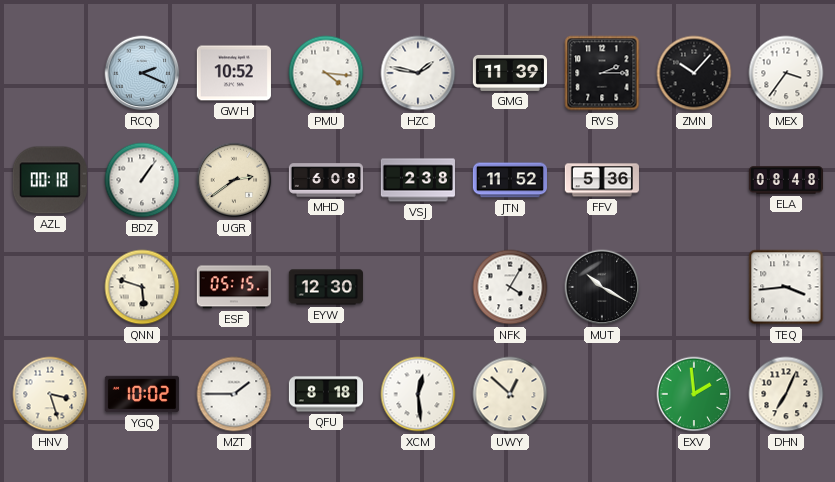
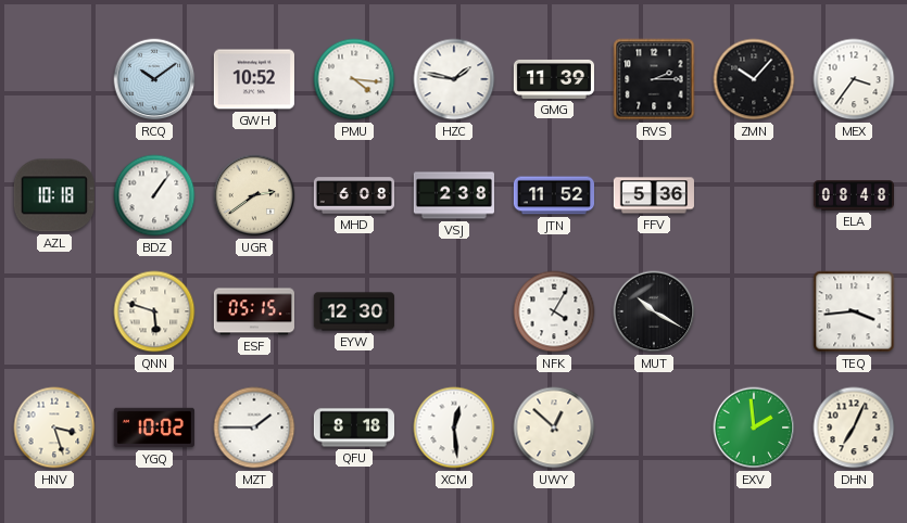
RCQ: 2:19 -> 10:09
AZL: 00:18 -> 10:18
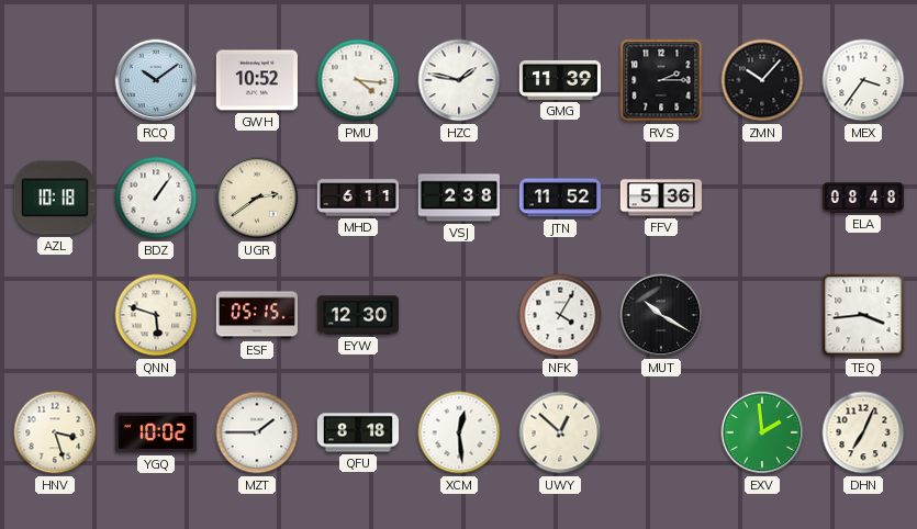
MHD: 6:08 -> 6:11
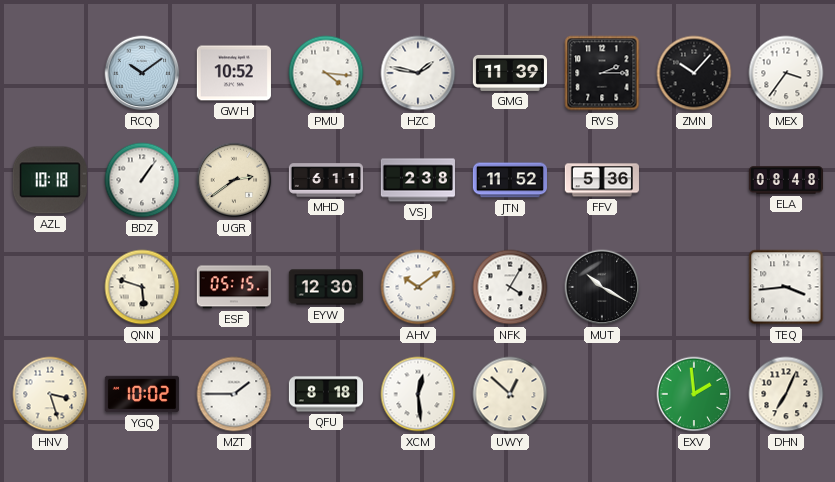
AHV: none -> 10:09
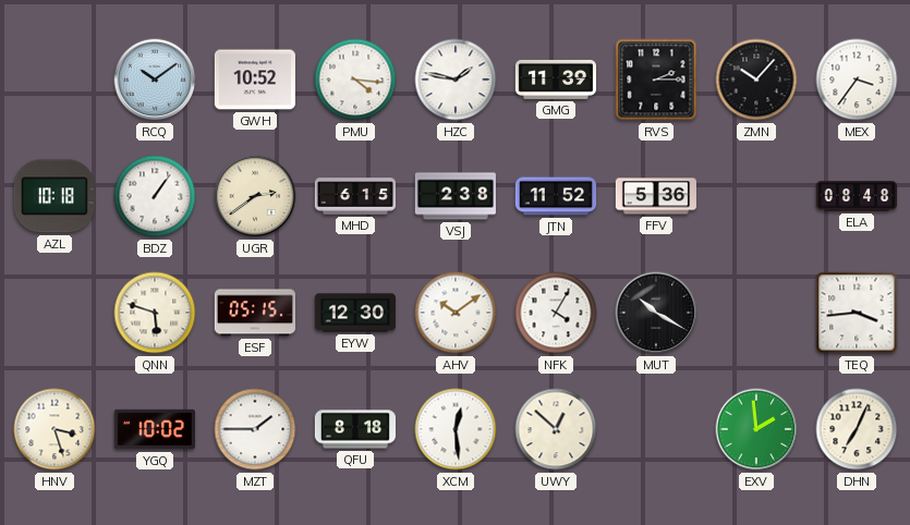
MHD: 6:11 -> 6:15
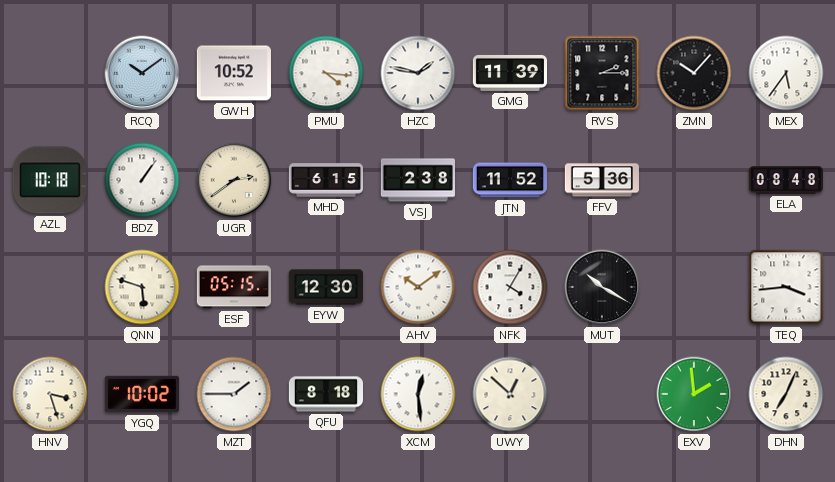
MEX: 3:36 -> 5:36
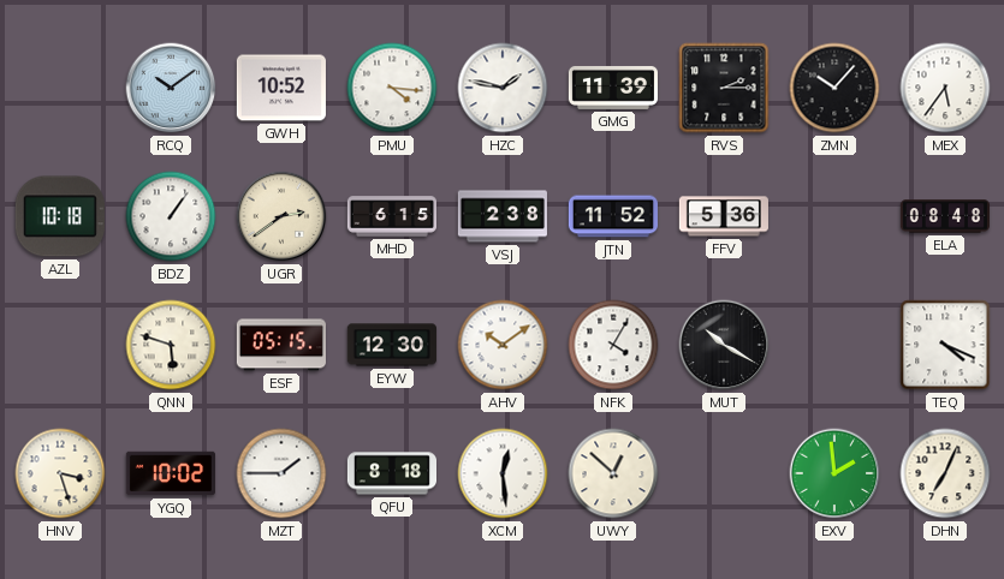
TEQ: 3:44 -> 4:19
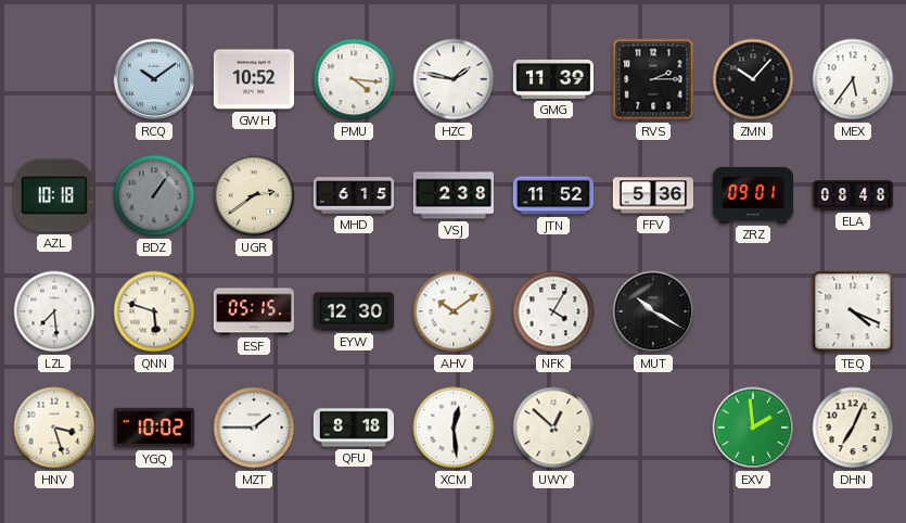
BDZ dial: white -> grey
ZRZ: none -> 09:01
LZL: none -> 7:29
